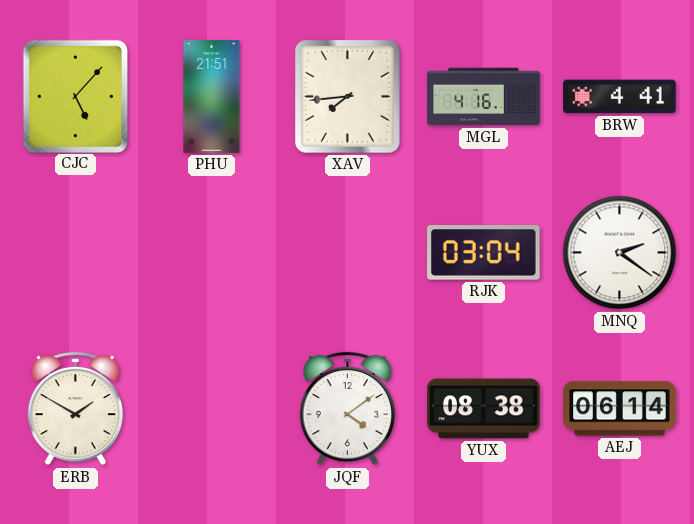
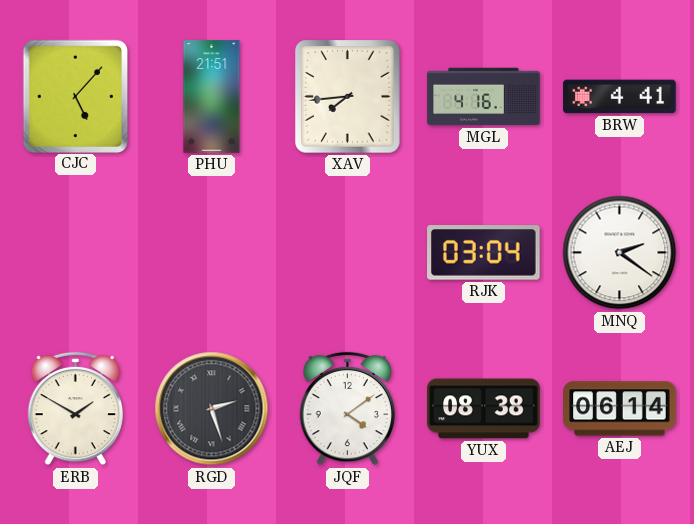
RGD: none -> 2:27
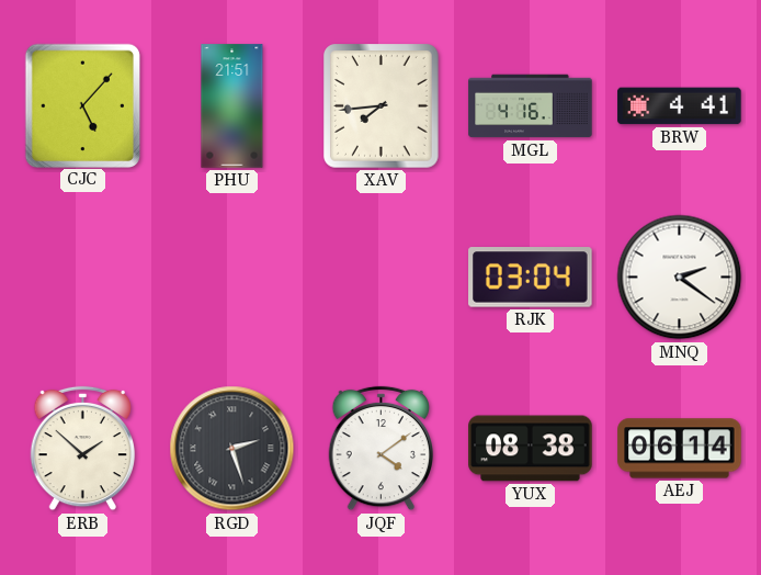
ERB: 1:50 -> 1:52
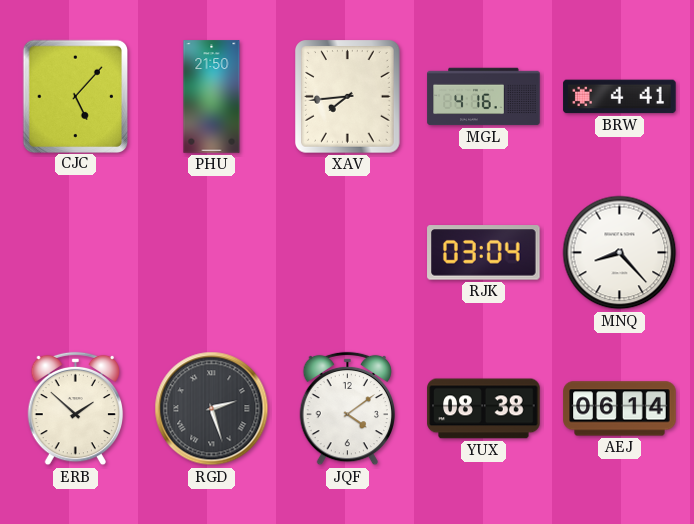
PHU: 21:51 -> 21:50
MNQ: 2:21 -> 8:23
